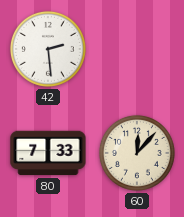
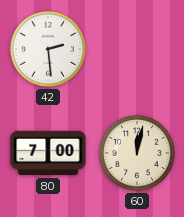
80: 7:33 -> 7:00
60: 12:07 -> 12:02
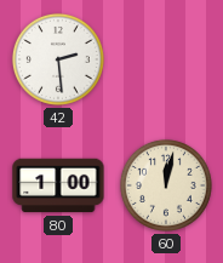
80: 7:00 -> 1:00
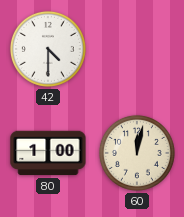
42: 2:29 -> 4:30
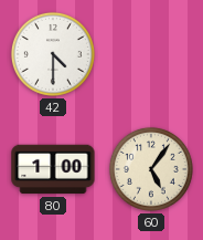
60: 12:02 -> 5:06
